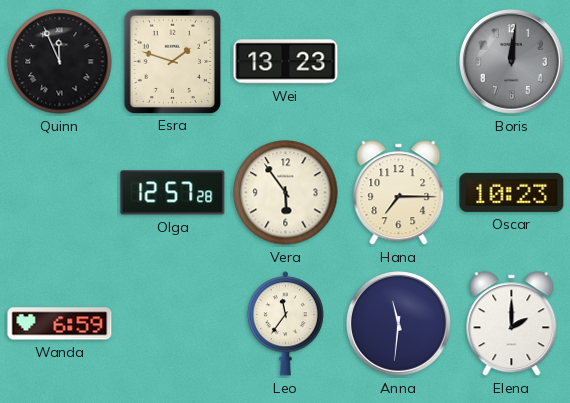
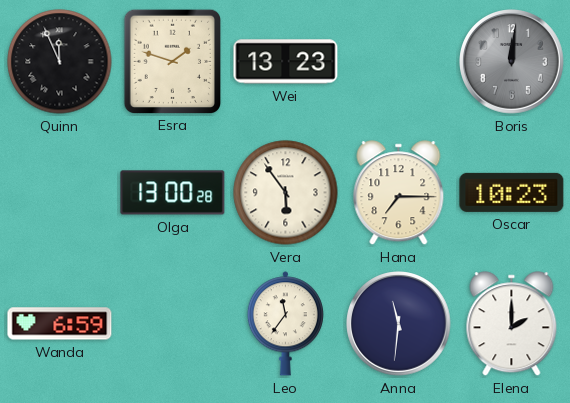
Olga: 12:57 -> 13:00
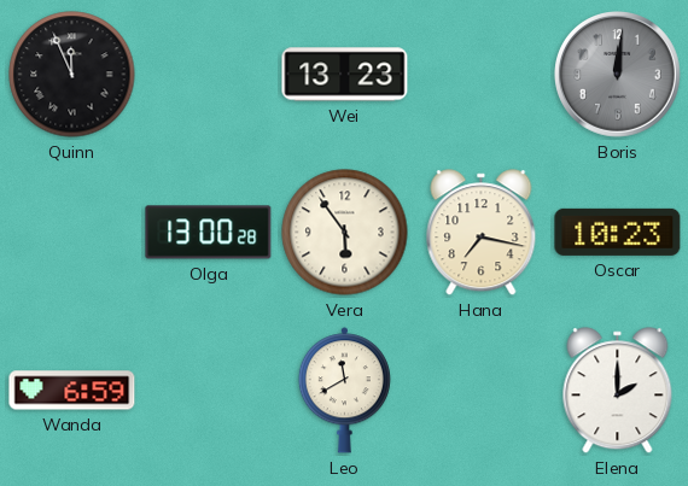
Esra: 1:48 -> none
Hana: 7:15 -> 7:17
Leo: 11:36 -> 11:40
Anna: 11:31 -> none
